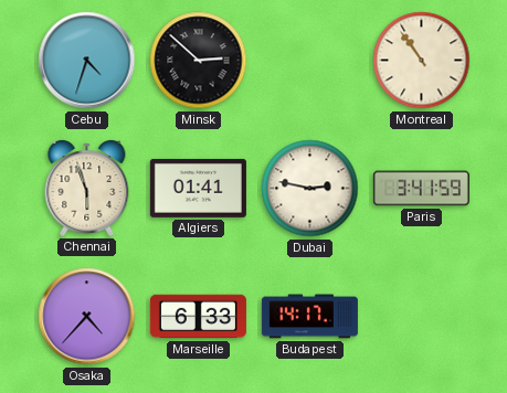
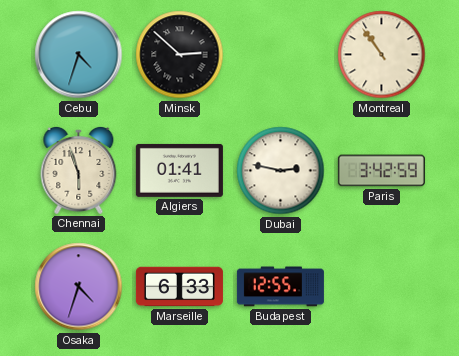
Paris: 3:41 -> 3:42
Osaka: 4:37 -> 4:33
Budapest: 14:17 -> 12:55
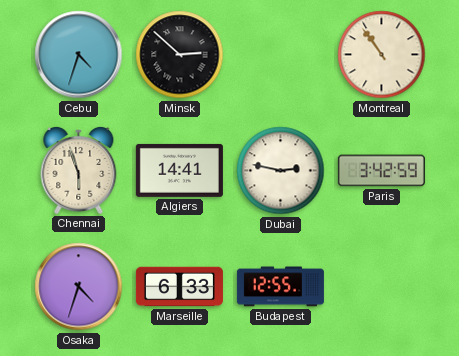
Algiers: 01:41 -> 14:41
